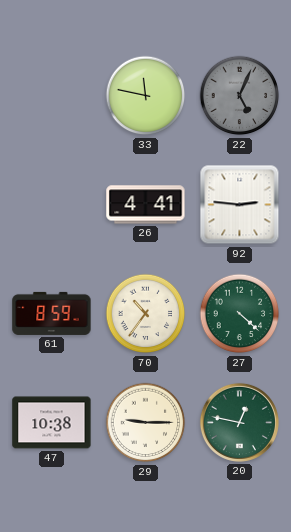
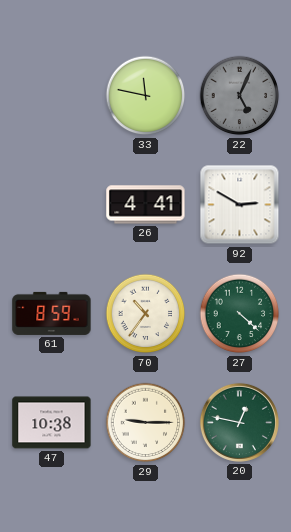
92: 2:46 -> 2:50
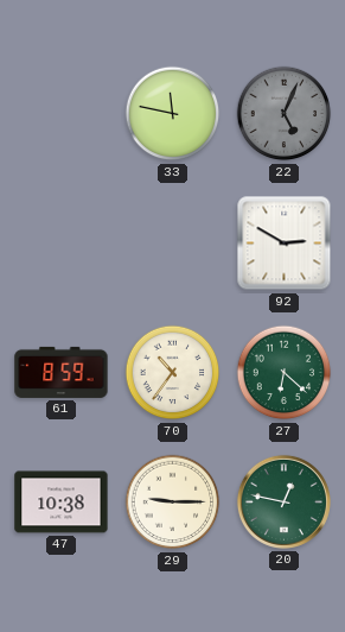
26: 4:41 -> none
27: 4:22 -> 6:22
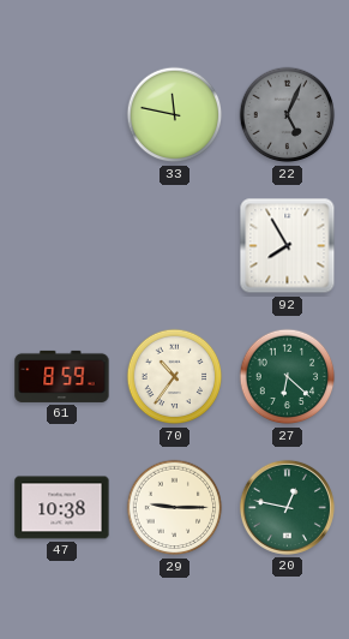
92: 2:50 -> 7:55
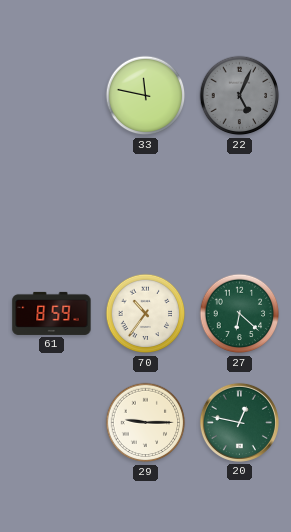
92: 7:55 -> none
47: 10:38 -> none
